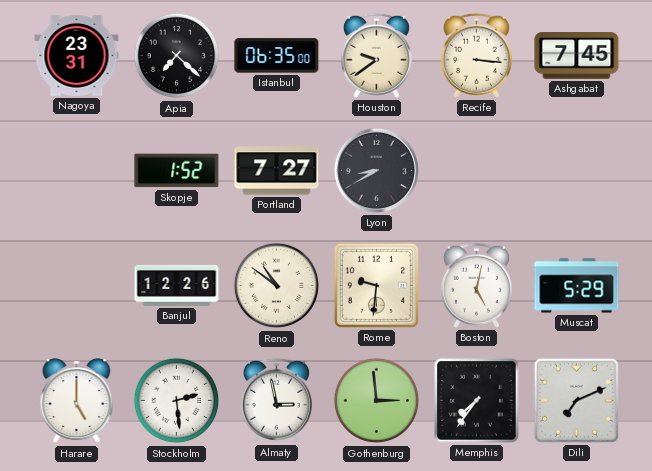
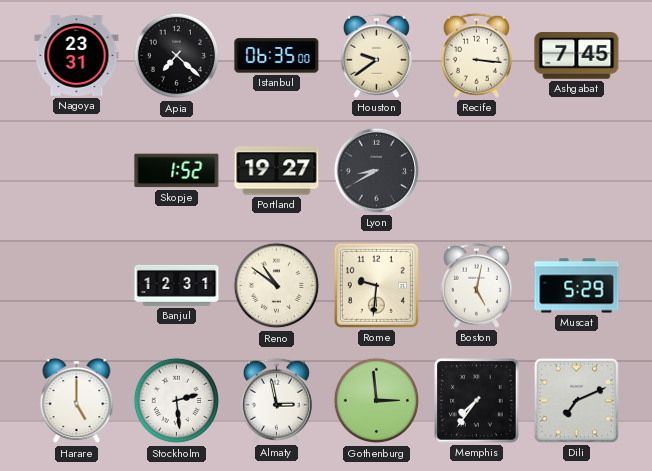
Portland: 7:27 -> 19:27
Banjul: 12:26 -> 12:31
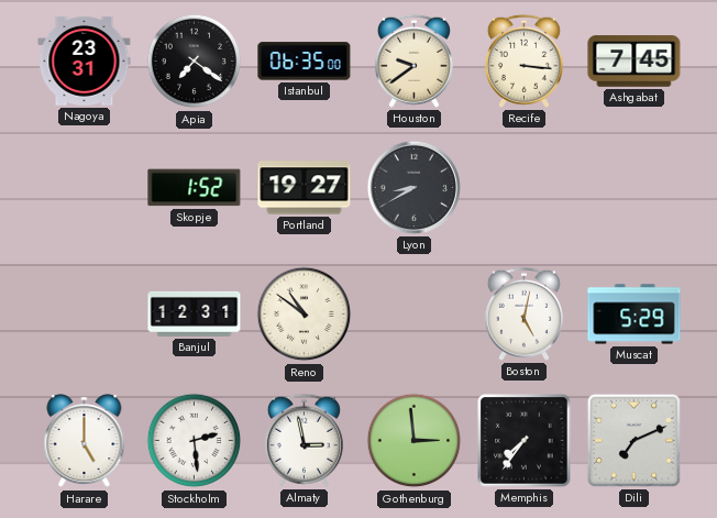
Apia: 7:22 -> 7:21
Rome: 9:31 -> none
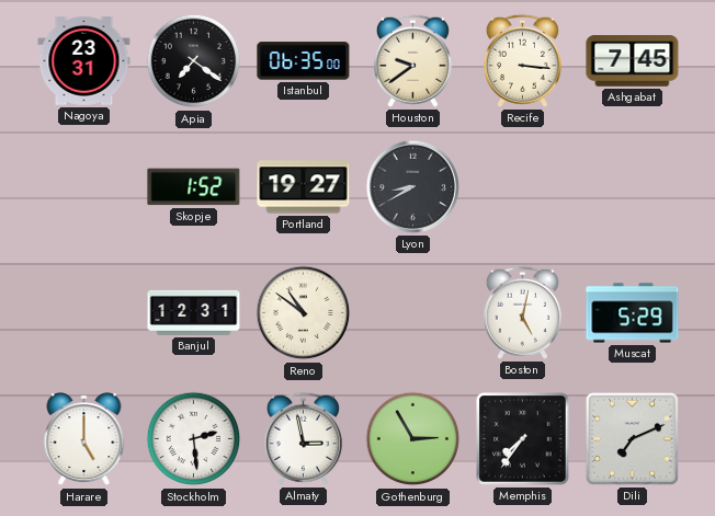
Gothenburg: 2:59 -> 2:55
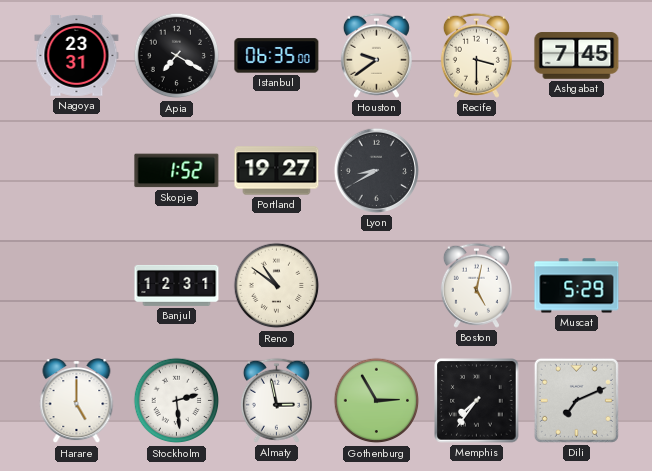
Apia: 7:21 -> 7:20
Recife: 3:16 -> 3:30
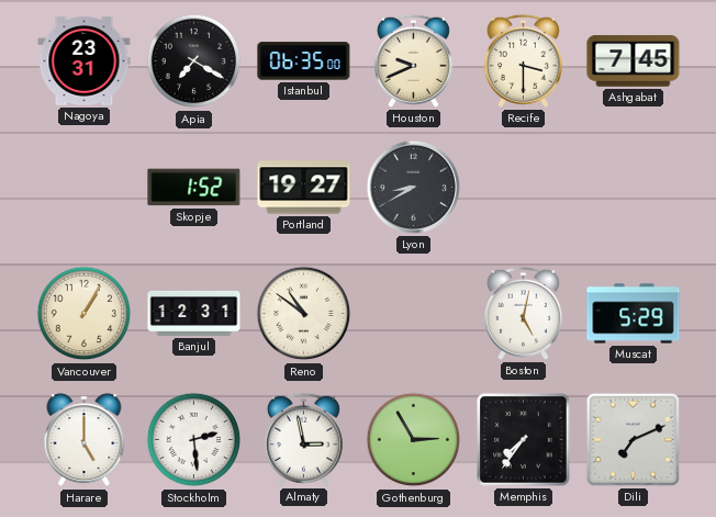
Houston: 9:39 -> 9:41
Vancouver: none -> 1:05
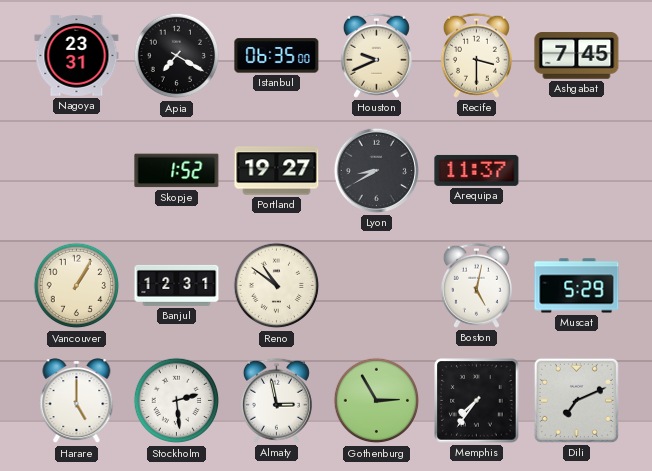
Arequipa: none -> 11:37
